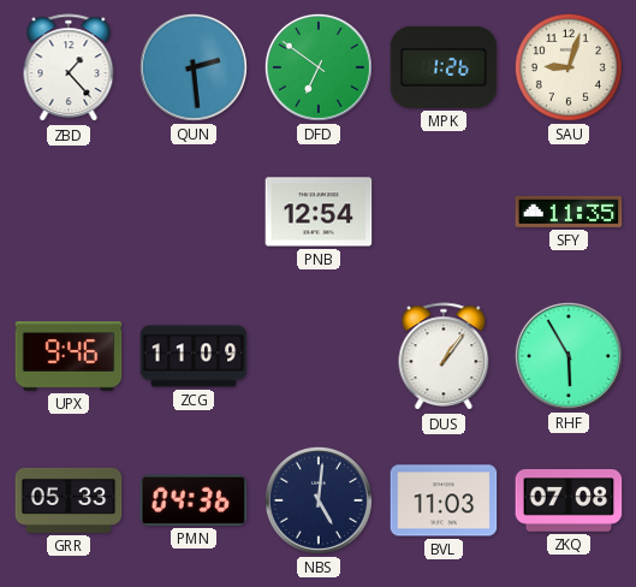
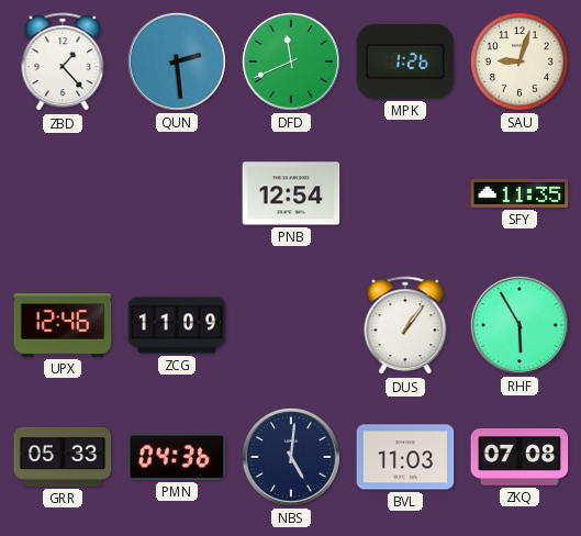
DFD: 6:51 -> 11:41
UPX: 9:46 -> 12:46
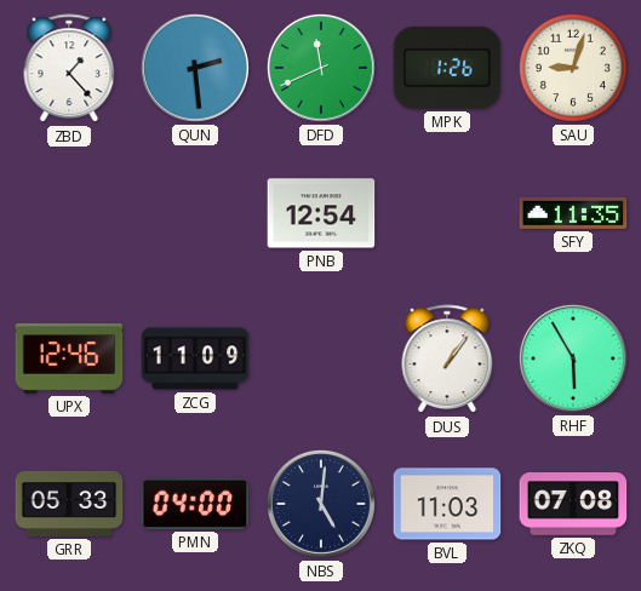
PMN: 04:36 -> 04:00
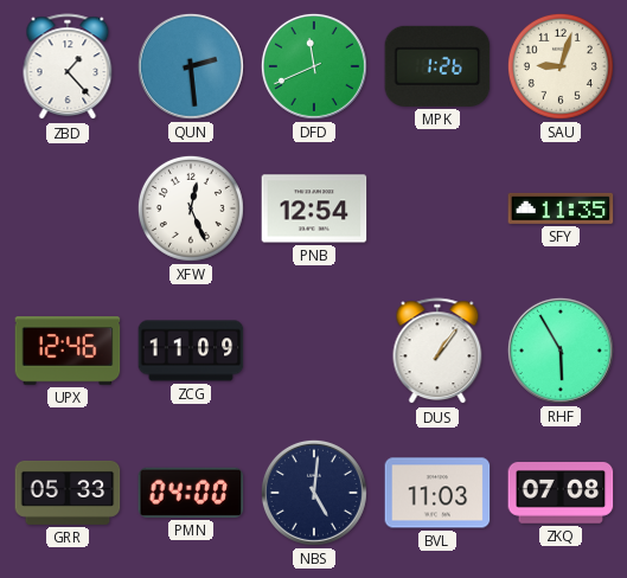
XFW: none -> 12:26
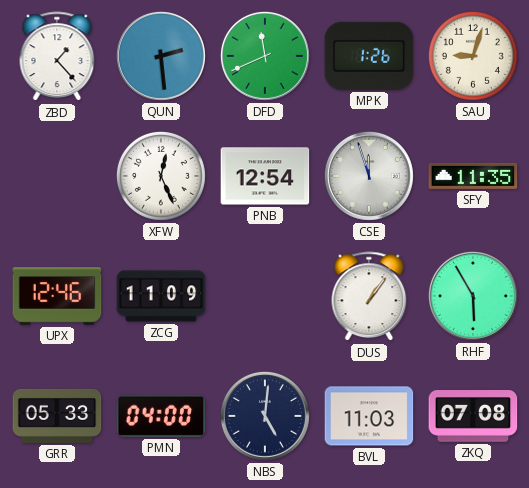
CSE: none -> 11:57
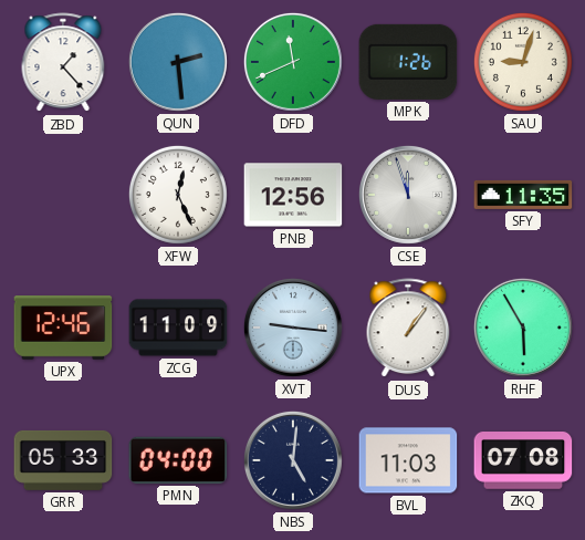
PNB: 12:54 -> 12:56
XVT: none -> 9:16
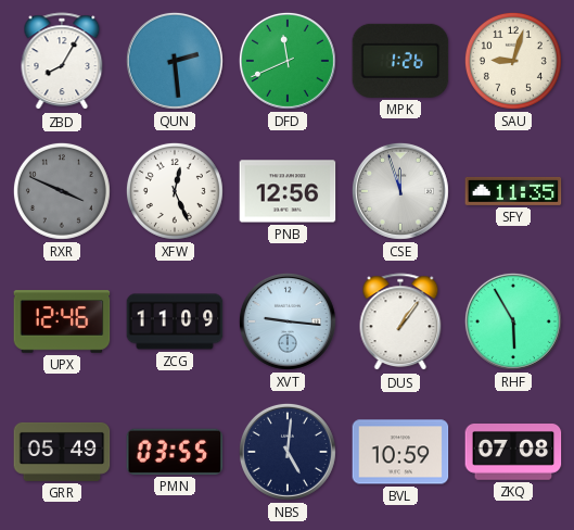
ZBD: 1:23 -> 8:05
RXR: none -> 3:49
GRR: 05:33 -> 05:49
PMN: 04:00 -> 03:55
BVL: 11:03 -> 10:59
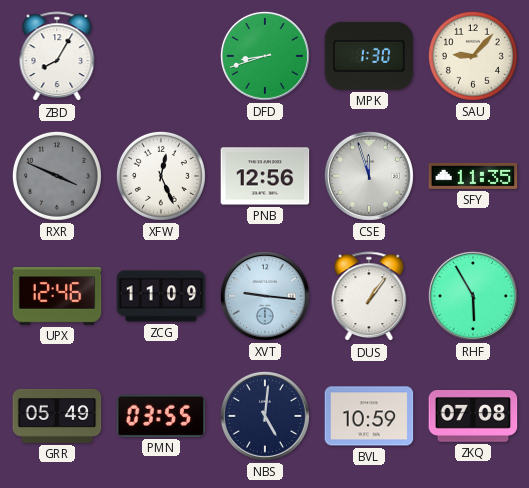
QUN: 2:29 -> none
DFD: 11:41 -> 8:42
MPK: 1:26 -> 1:30
SAU: 9:03 -> 9:07
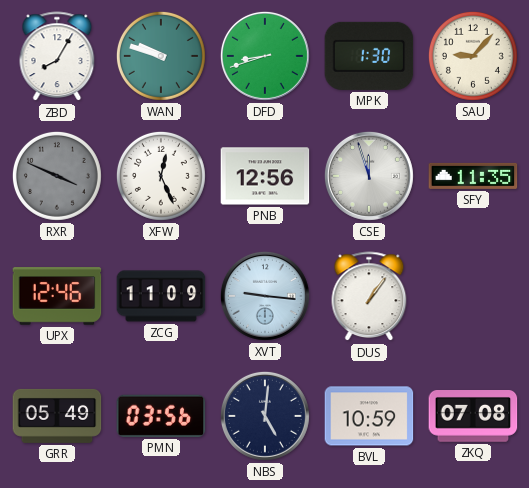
WAN: none -> 9:48
RHF: 5:55 -> none
PMN: 03:55 -> 03:56
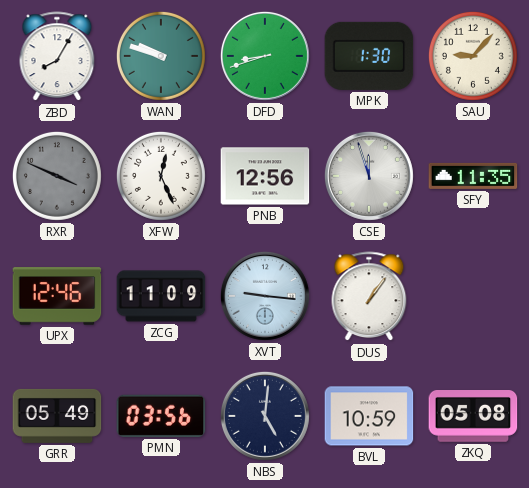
ZKQ: 07:08 -> 05:08
